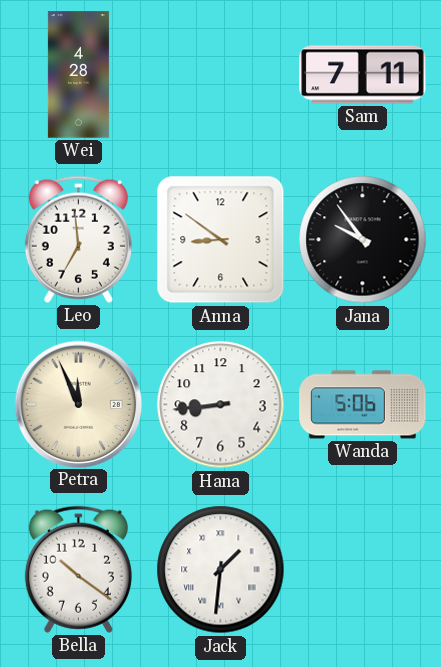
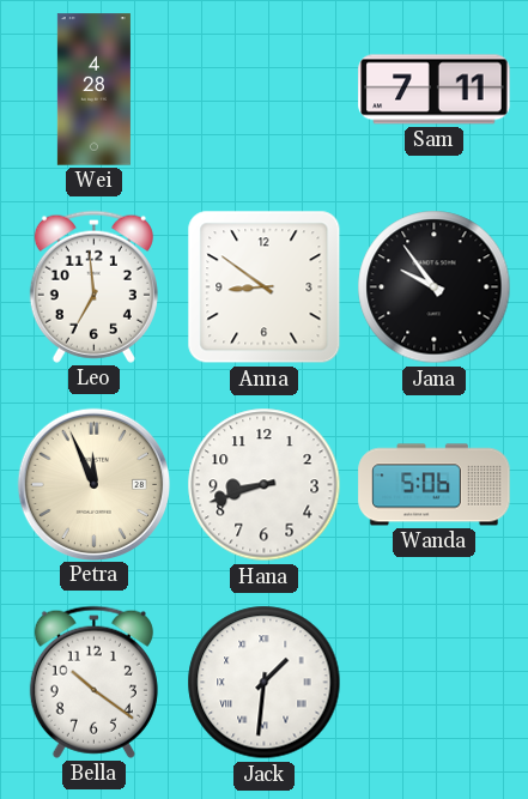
Hana: 8:44 -> 8:42
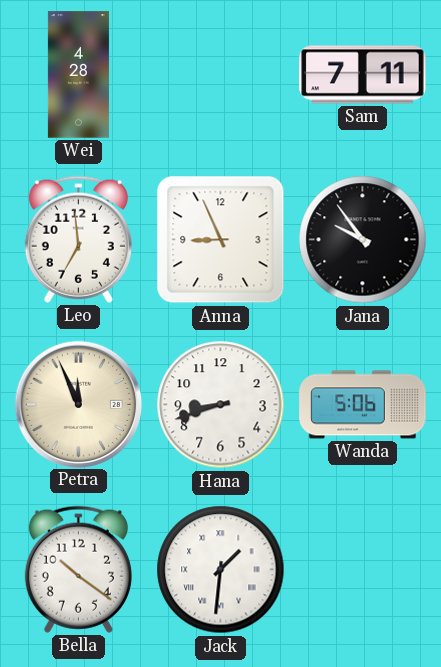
Anna: 8:51 -> 8:56
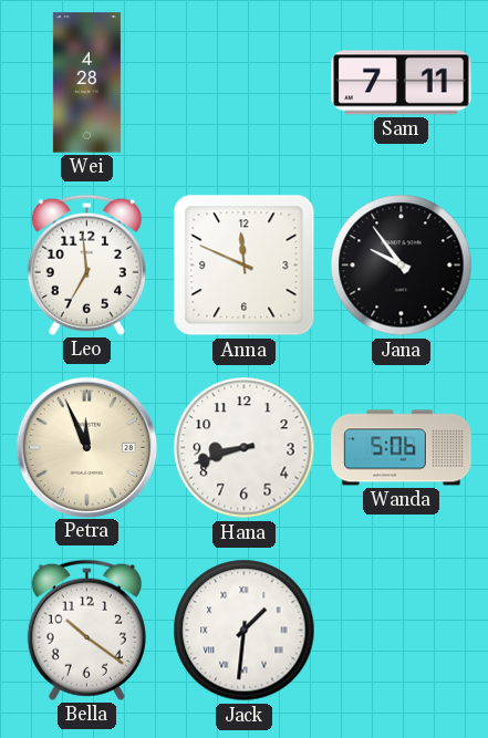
Anna: 8:56 -> 11:49
